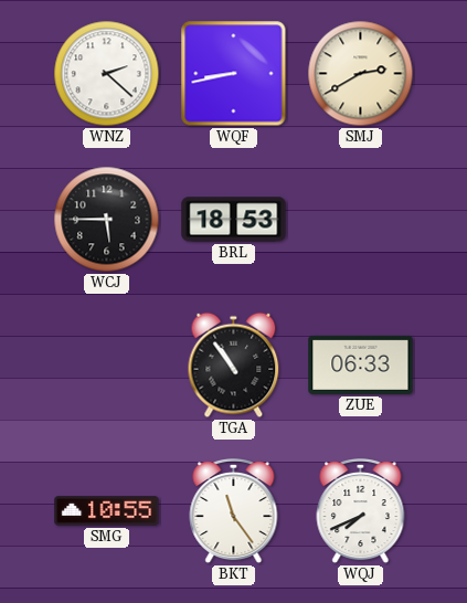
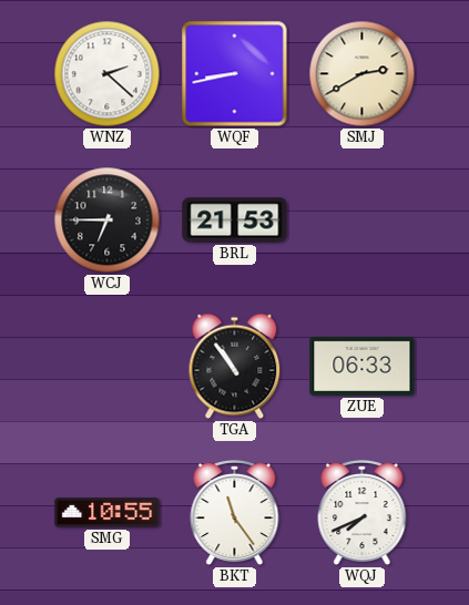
WCJ: 5:45 -> 6:45
BRL: 18:53 -> 21:53
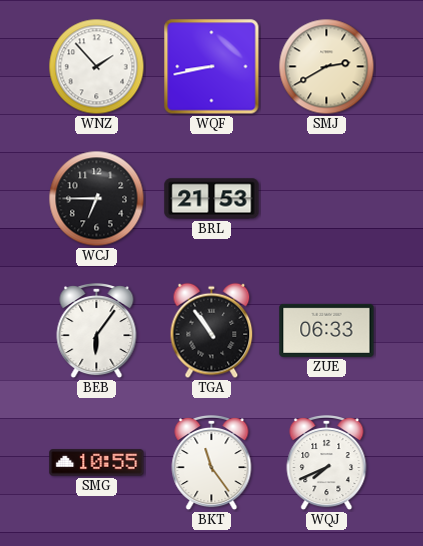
WNZ: 2:22 -> 1:53
BEB: none -> 6:06
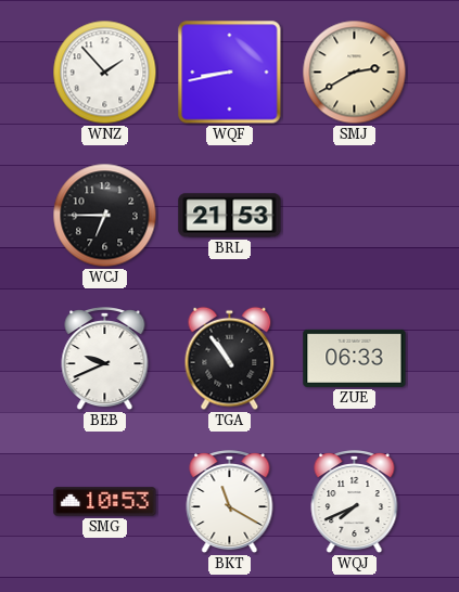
BEB: 6:06 -> 9:41
SMG: 10:55 -> 10:53
BKT: 11:24 -> 11:20
